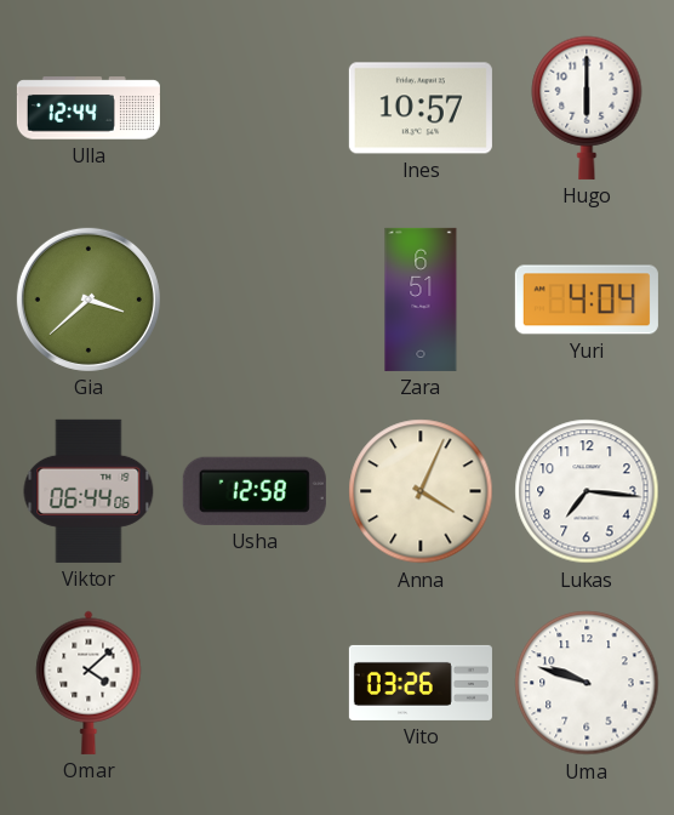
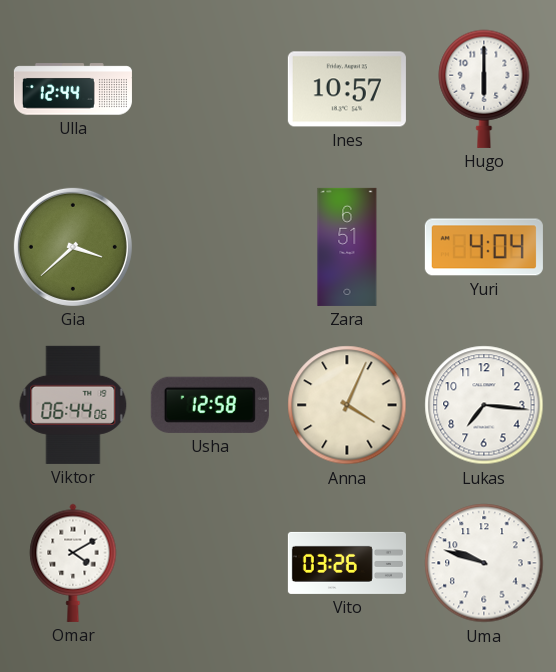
Omar: 4:08 -> 4:10
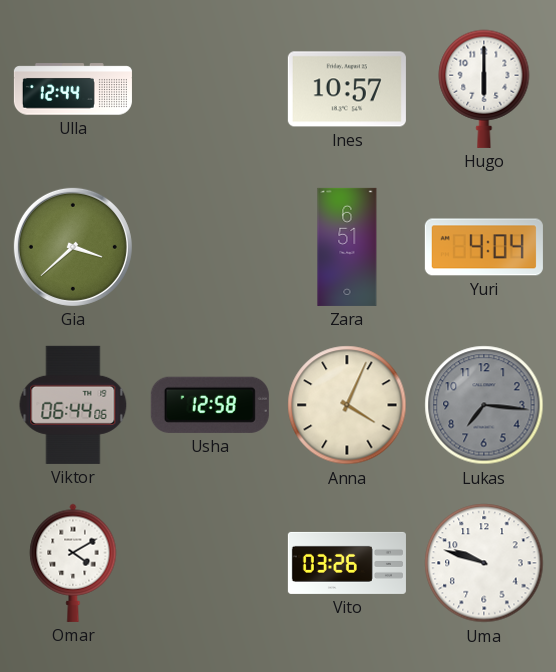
Lukas dial: white -> grey
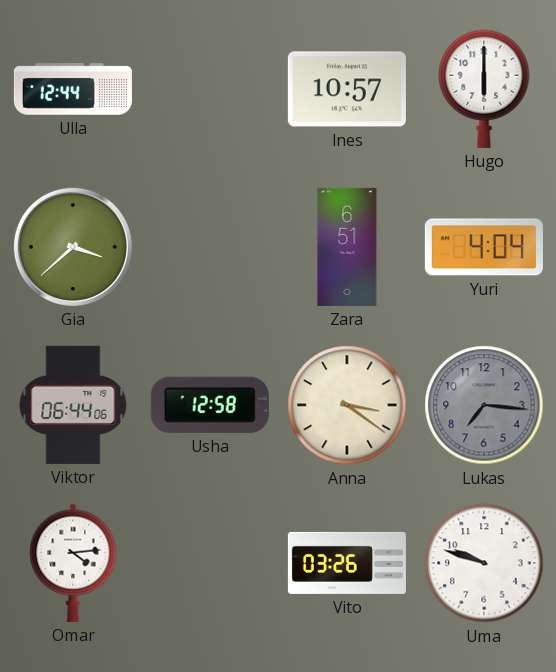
Anna: 4:04 -> 3:21
Omar: 4:10 -> 4:14
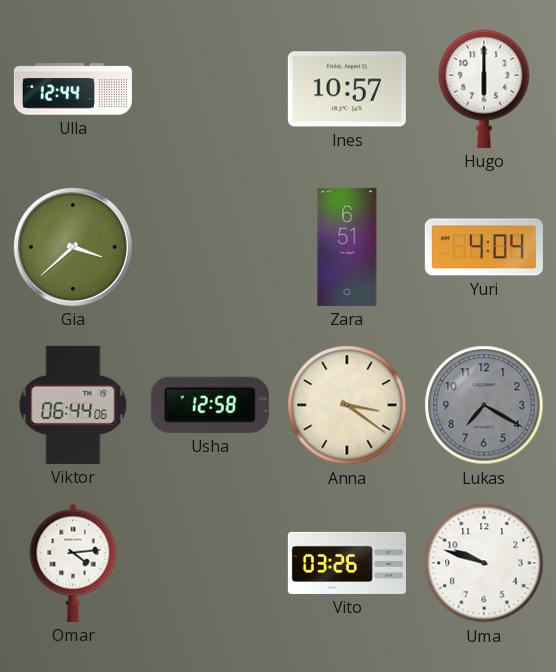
Lukas: 7:16 -> 7:20
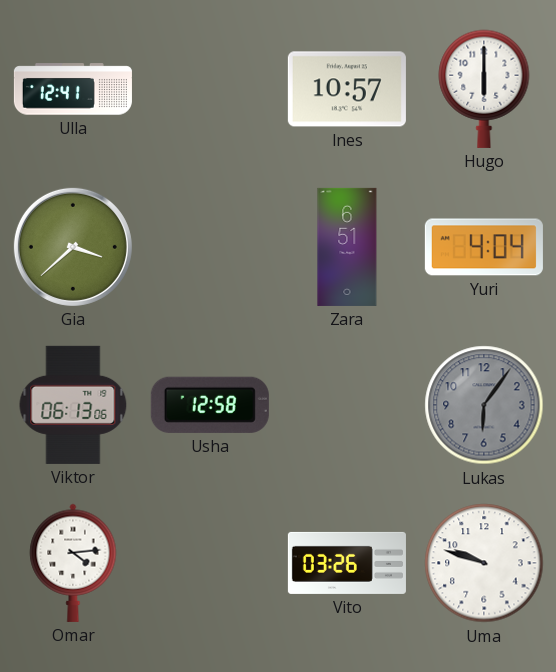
Ulla: 12:44 -> 12:41
Viktor: 06:44 -> 06:13
Anna: 3:21 -> none
Lukas: 7:20 -> 6:06
